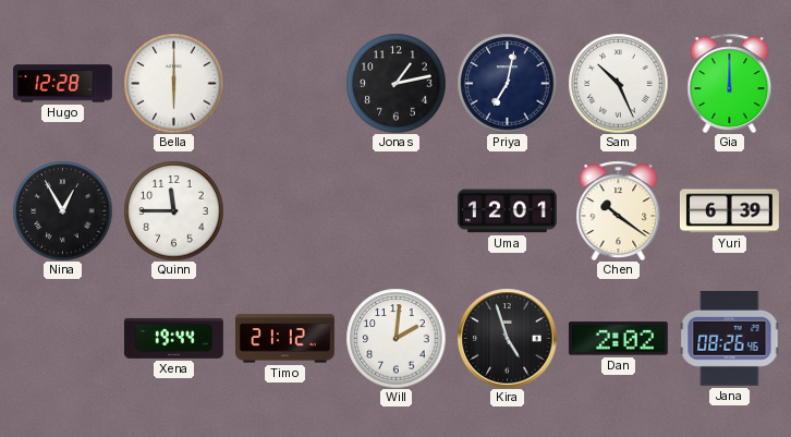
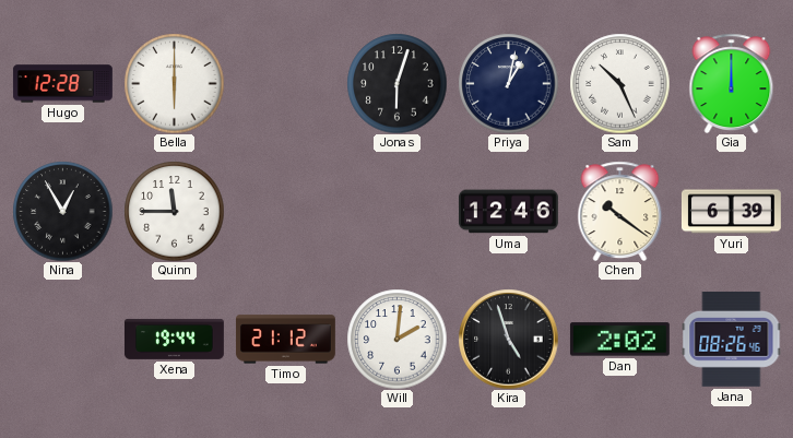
Jonas: 1:13 -> 6:03
Priya: 7:02 -> 1:02
Uma: 12:01 -> 12:46
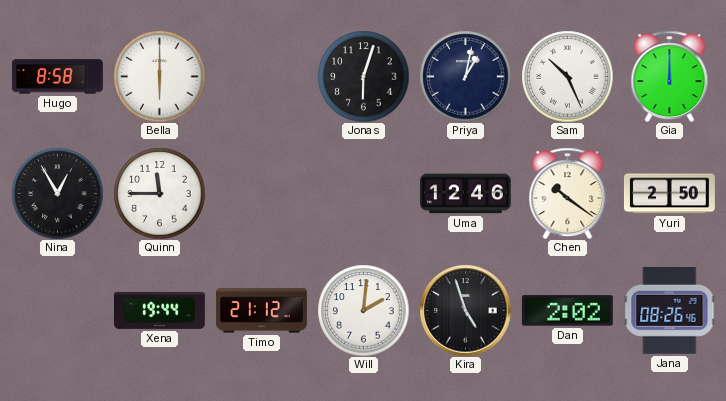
Hugo: 12:28 -> 8:58
Yuri: 6:39 -> 2:50
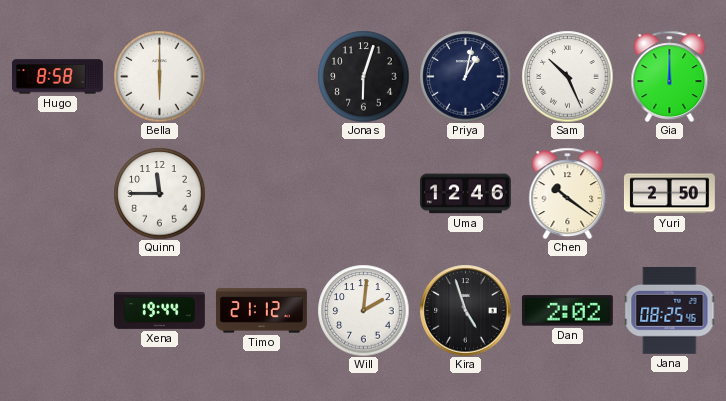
Nina: 12:55 -> none
Jana: 08:26 -> 08:25
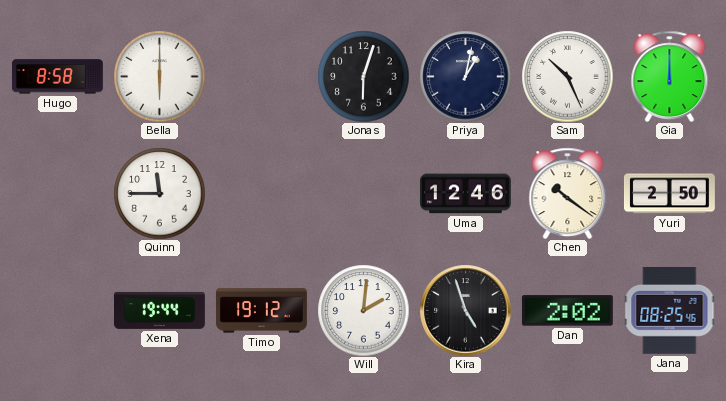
Timo: 21:12 -> 19:12
